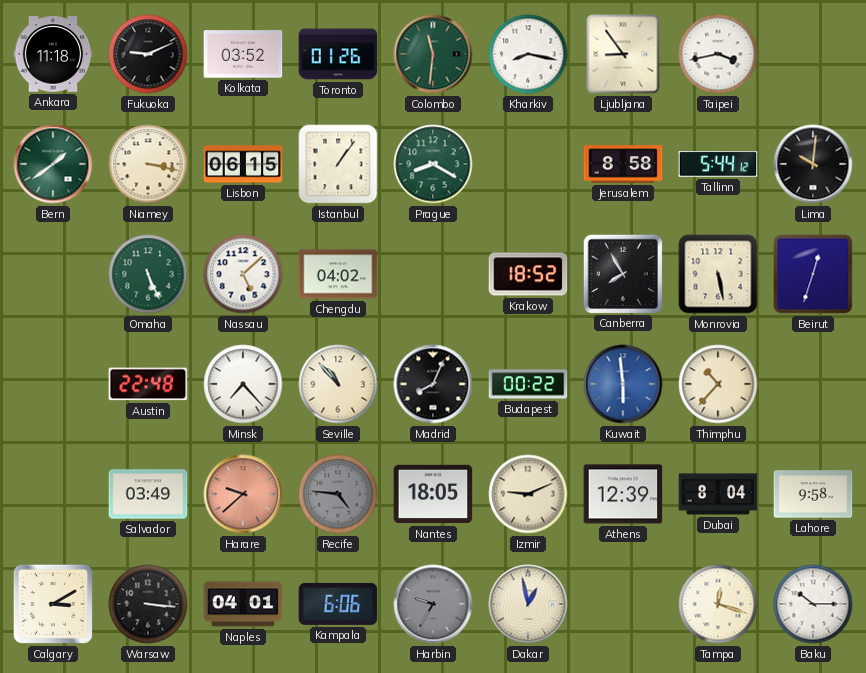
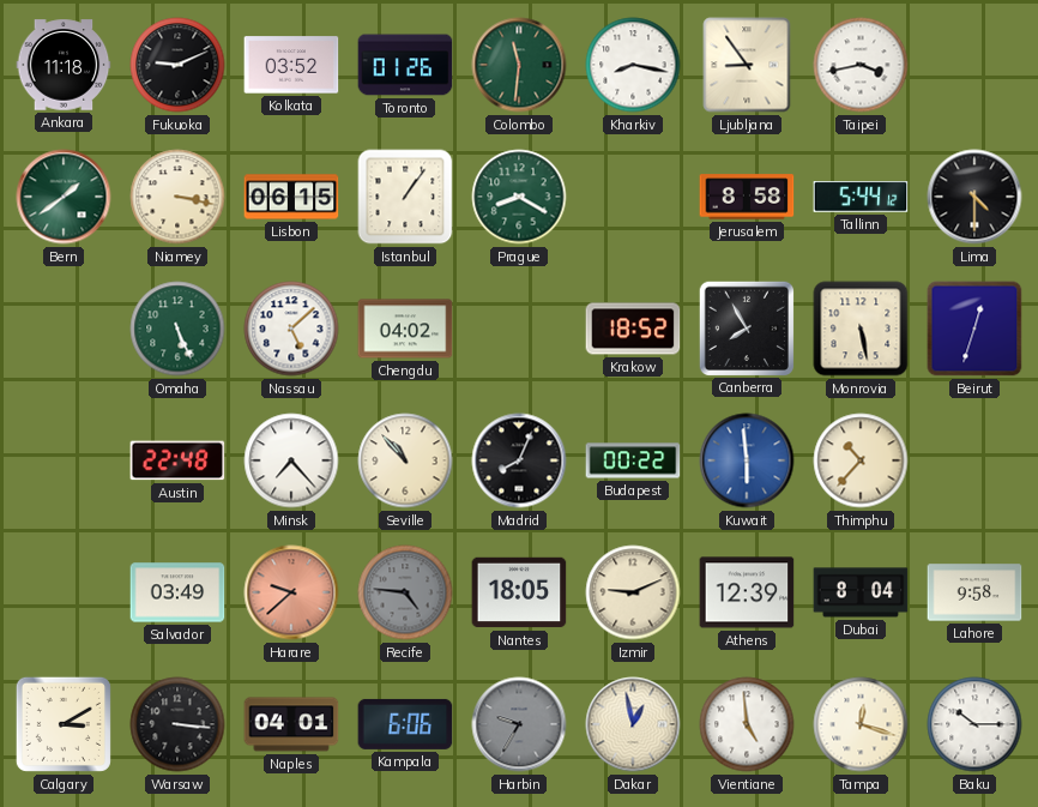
Lima: 10:01 -> 4:30
Vientiane: none -> 4:59
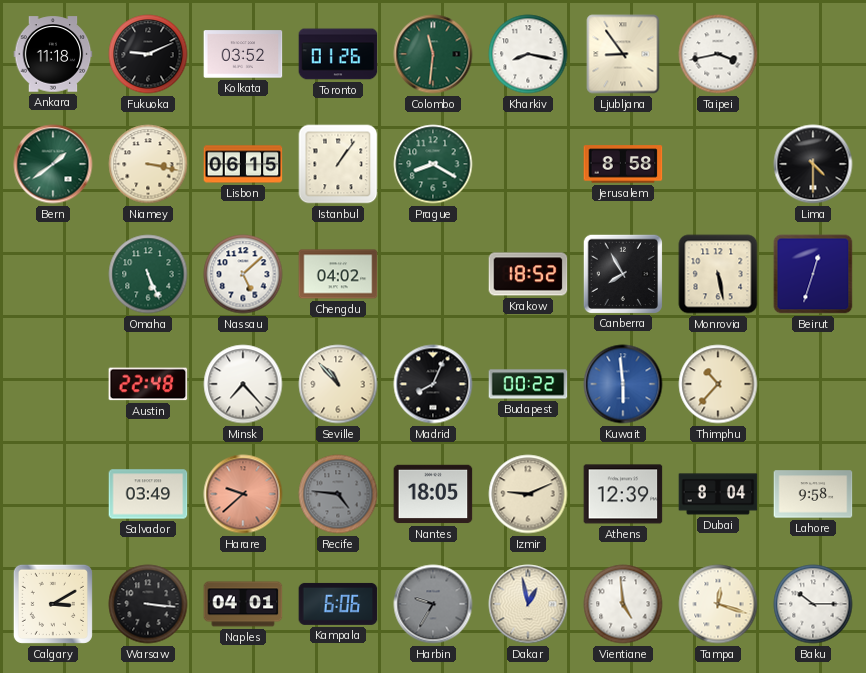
Tallinn: 5:44 -> none
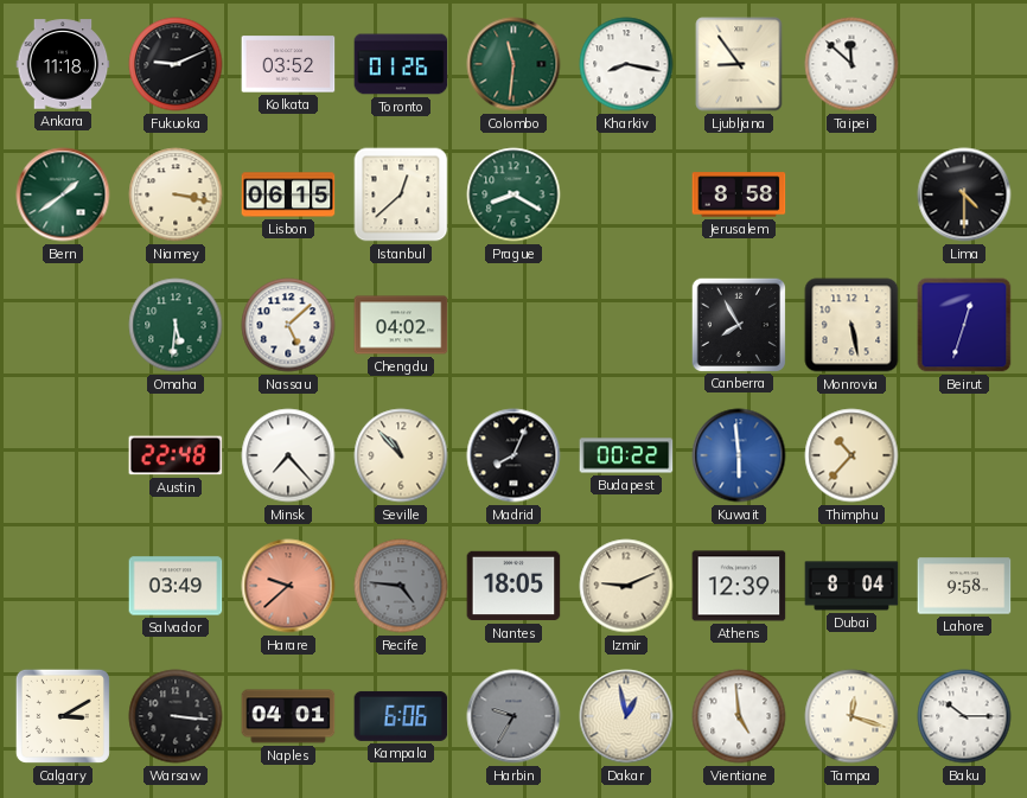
Taipei: 3:43 -> 11:52
Istanbul: 1:06 -> 12:38
Omaha: 5:26 -> 5:31
Krakow: 18:52 -> none
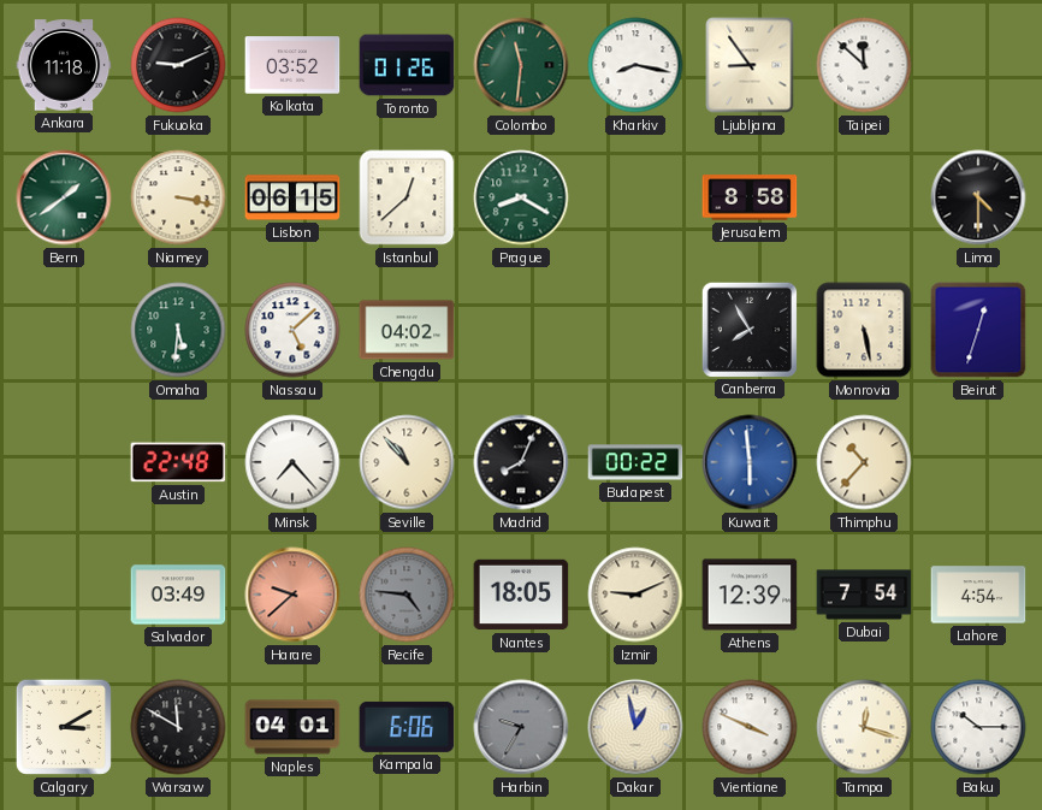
Dubai: 8:04 -> 7:54
Lahore: 9:58 -> 4:54
Warsaw: 3:16 -> 11:50
Vientiane: 4:59 -> 3:49
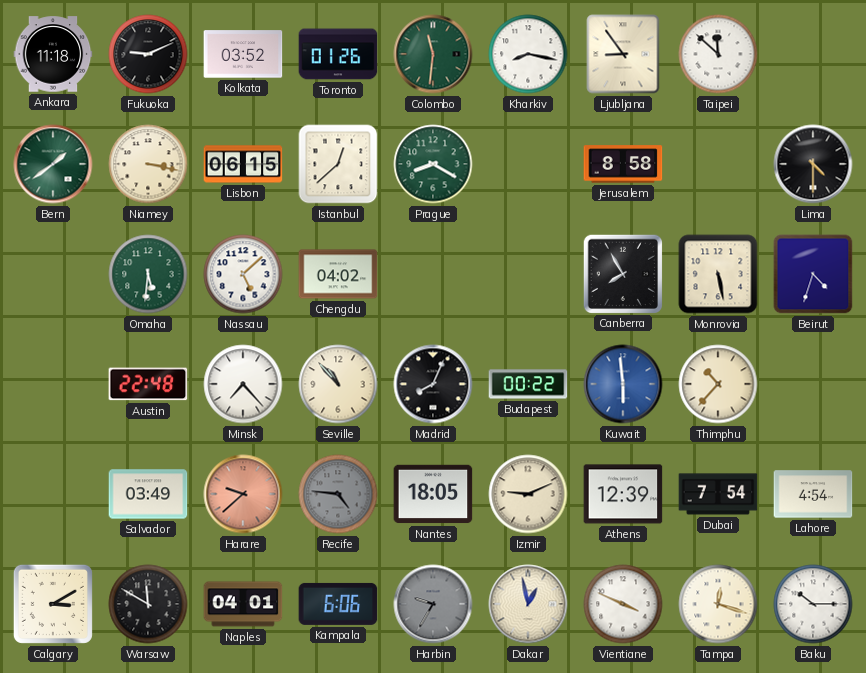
Beirut: 12:33 -> 4:33
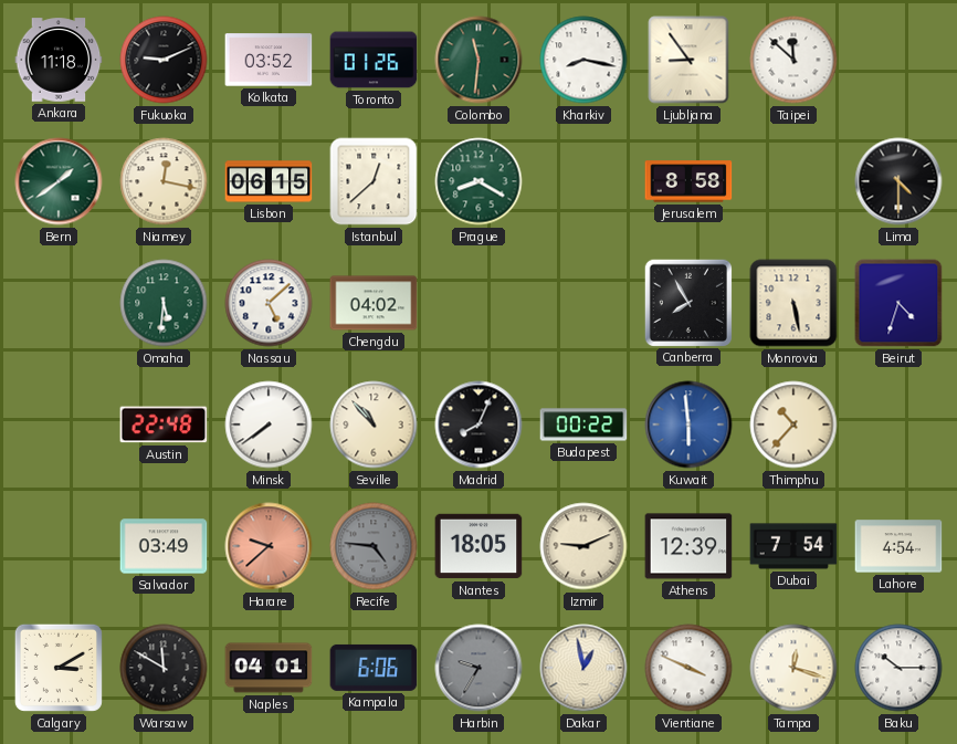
Niamey: 3:17 -> 12:17
Minsk: 7:23 -> 7:39
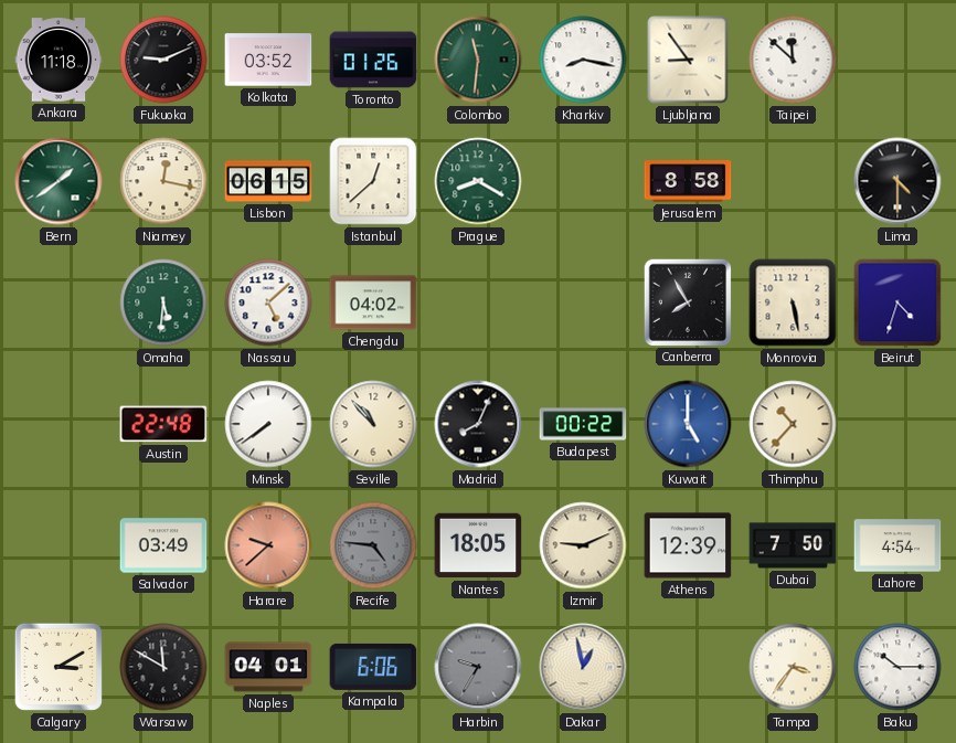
Kuwait: 5:59 -> 5:00
Dubai: 7:54 -> 7:50
Vientiane: 3:49 -> none
Tampa: 12:18 -> 3:36
